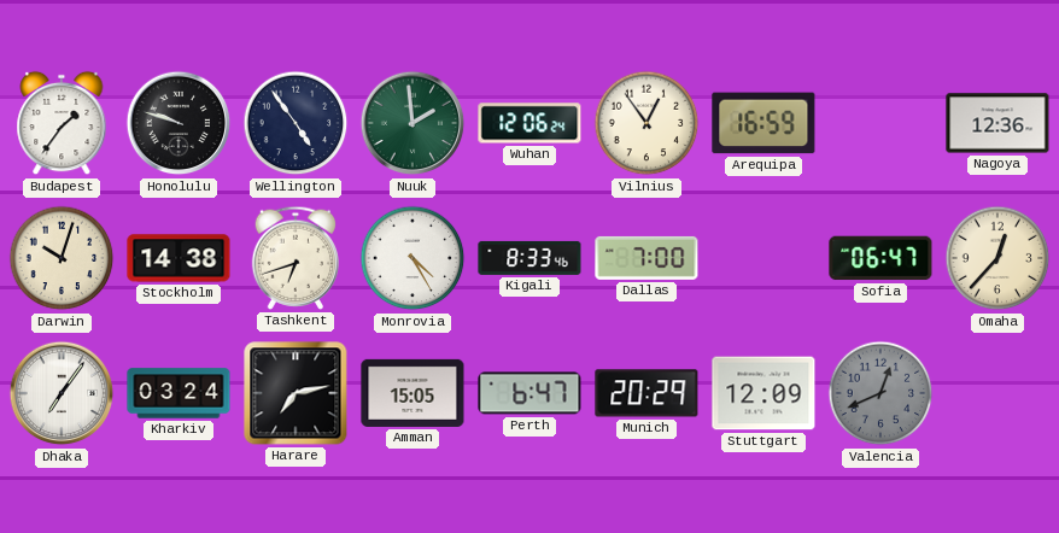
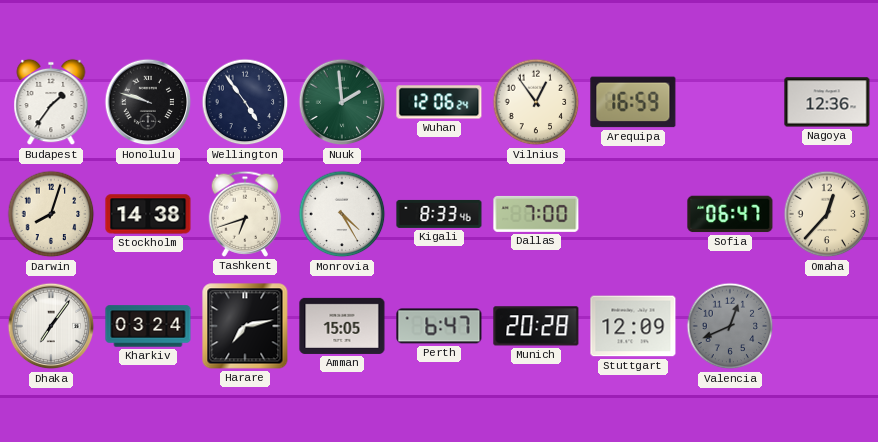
Darwin: 10:03 -> 8:03
Munich: 20:29 -> 20:28
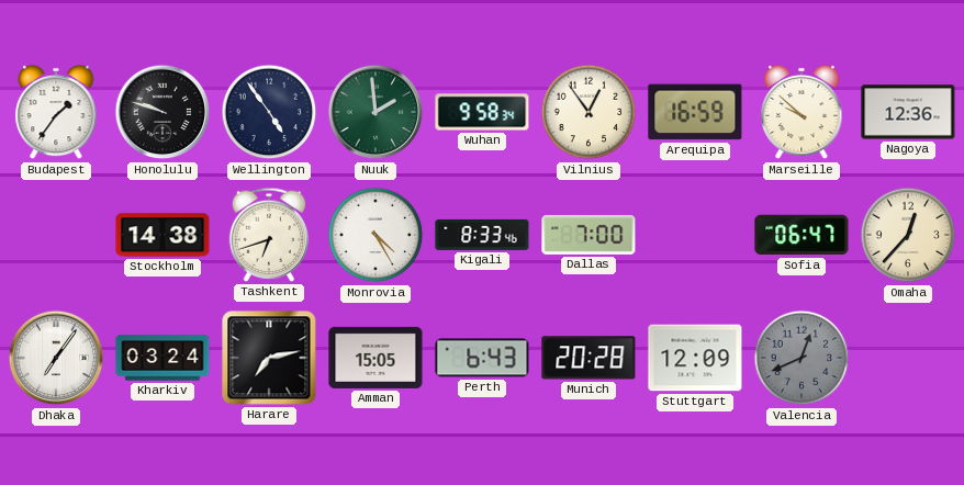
Wuhan: 12:06 -> 9:58
Marseille: none -> 9:52
Darwin: 8:03 -> none
Perth: 6:47 -> 6:43
